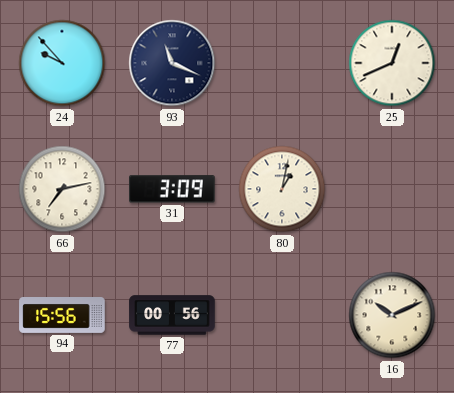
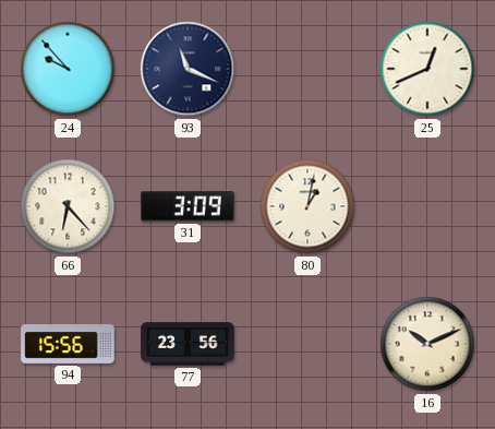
66: 7:13 -> 6:23
77: 00:56 -> 23:56
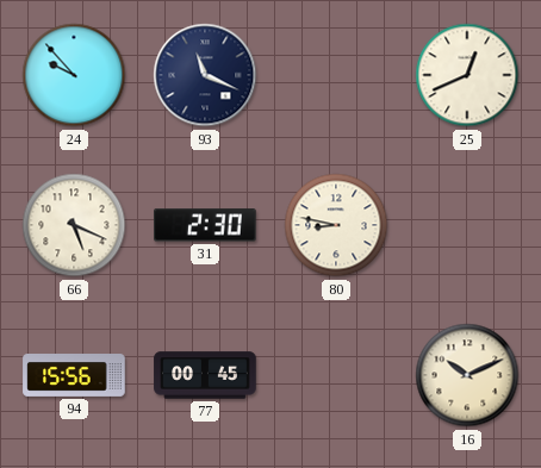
66: 6:23 -> 5:19
31: 3:09 -> 2:30
80: 1:02 -> 8:47
77: 23:56 -> 00:45
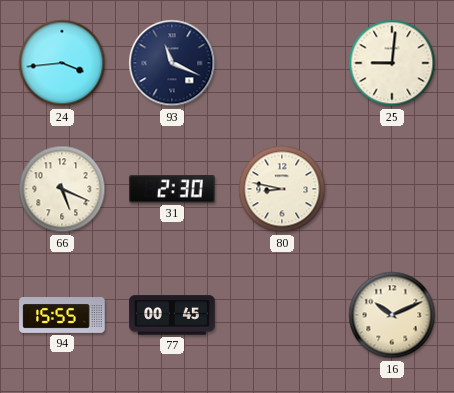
24: 9:53 -> 3:44
25: 12:41 -> 9:01
94: 15:56 -> 15:55
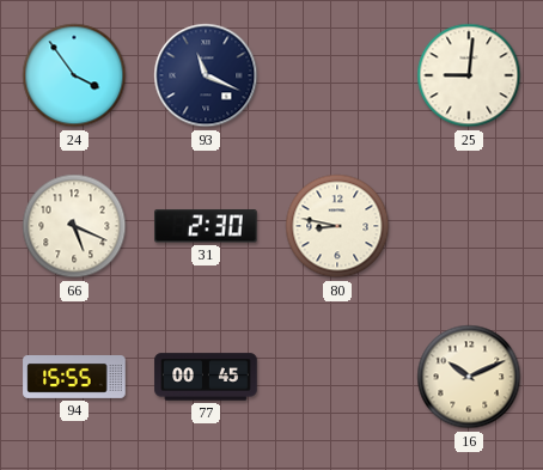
24: 3:44 -> 3:54
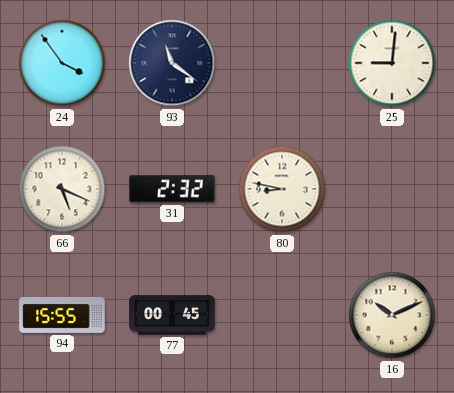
93: 11:19 -> 11:21
31: 2:30 -> 2:32
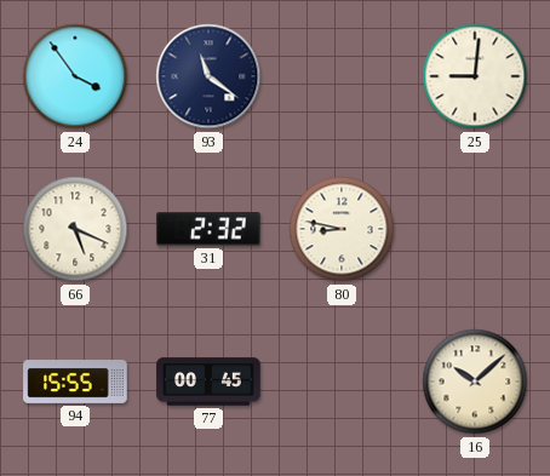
16: 10:11 -> 10:08
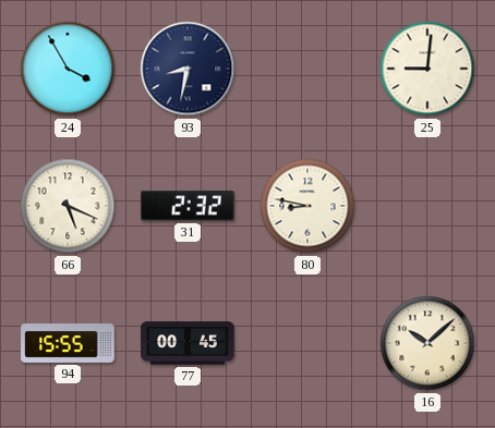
24: 3:54 -> 3:55
93: 11:21 -> 8:32
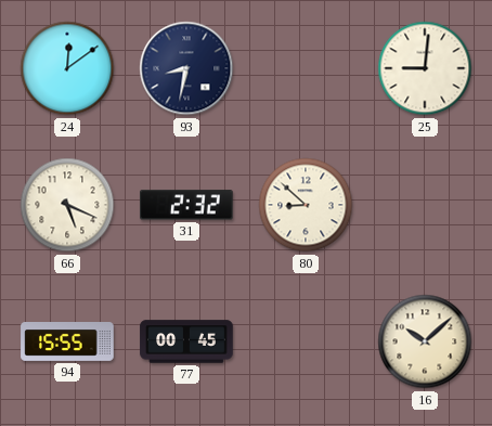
24: 3:55 -> 12:09
80: 8:47 -> 8:52
